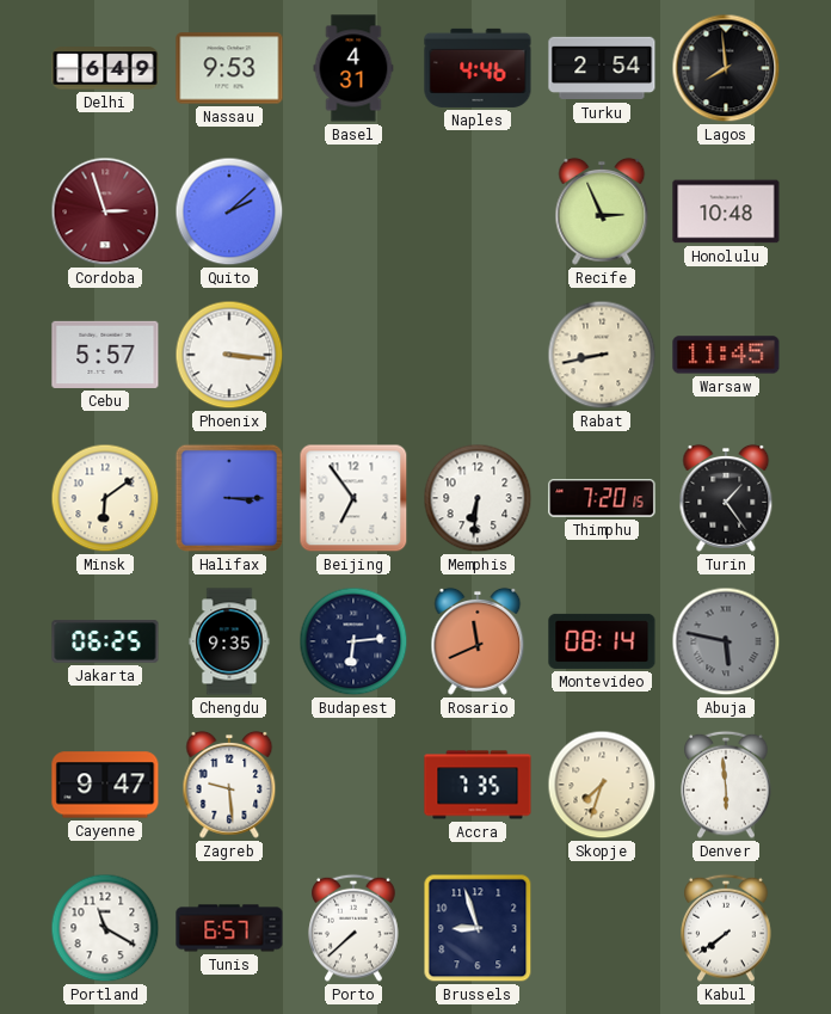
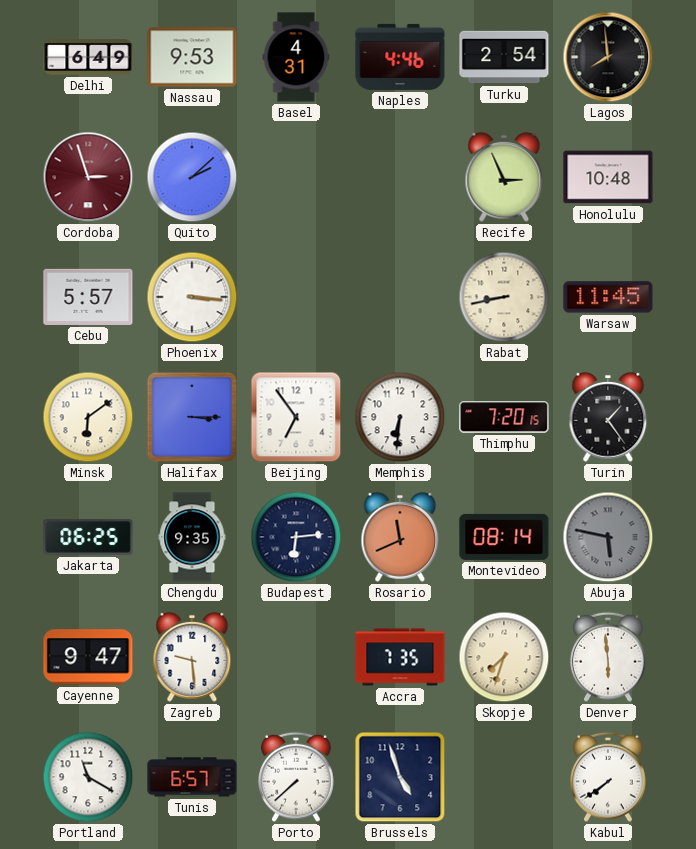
Brussels: 8:57 -> 4:57
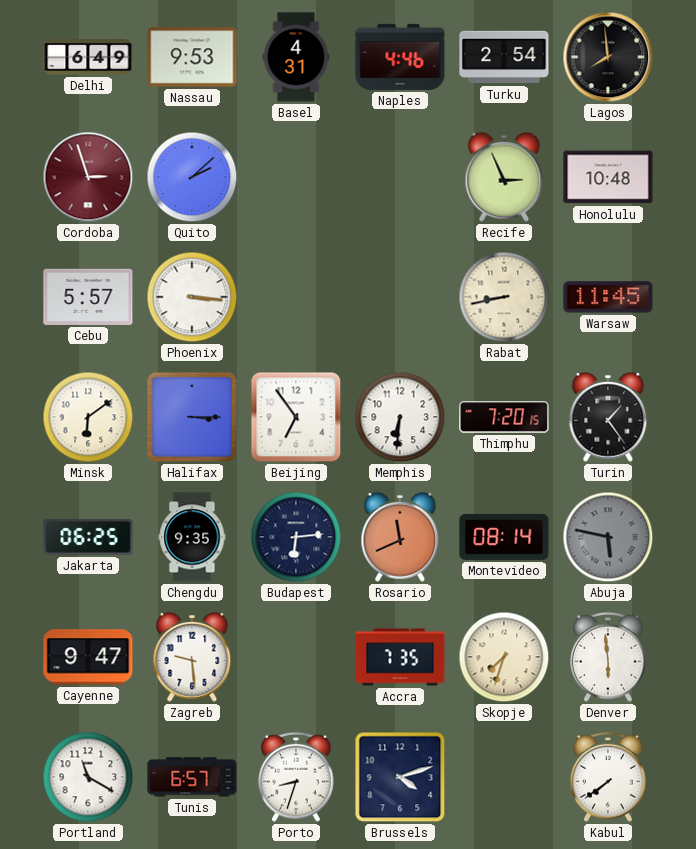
Porto: 7:38 -> 8:33
Brussels: 4:57 -> 4:12
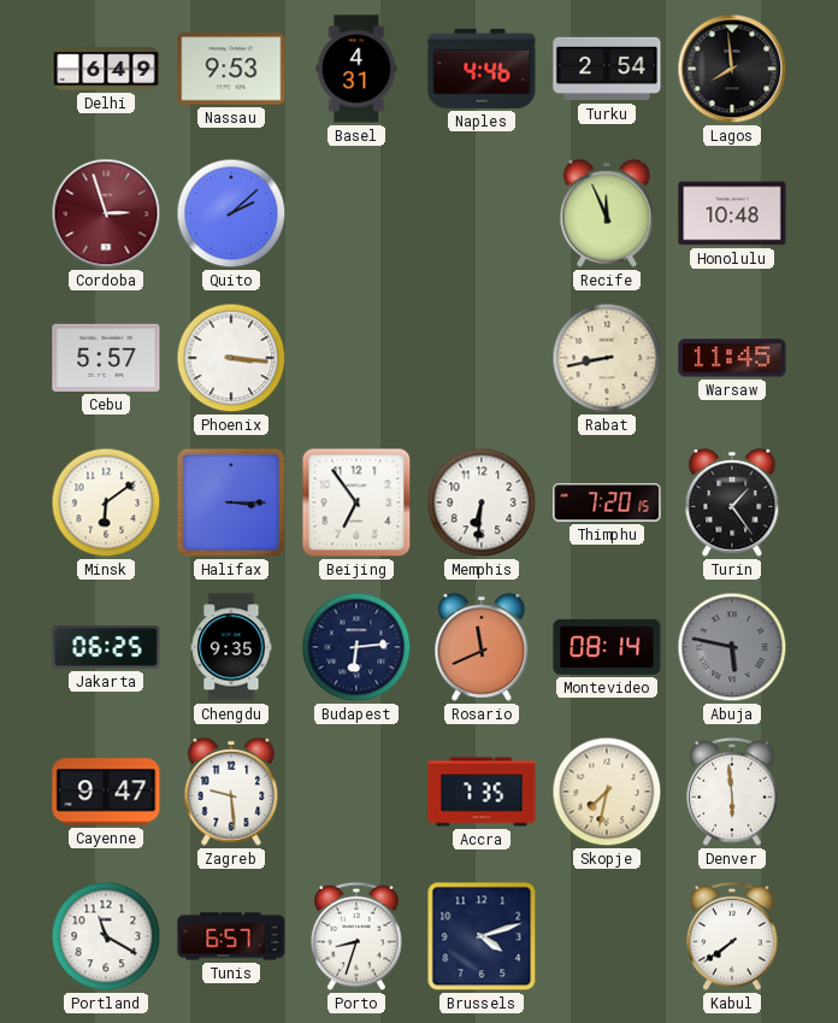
Recife: 2:56 -> 11:56
Skopje: 7:33 -> 7:32
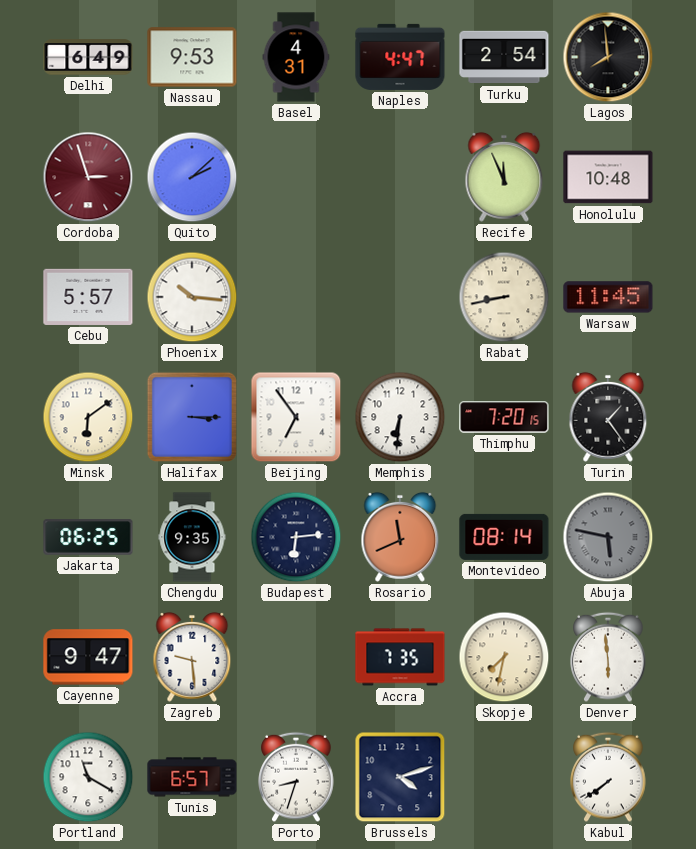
Naples: 4:46 -> 4:47
Phoenix: 3:16 -> 10:16
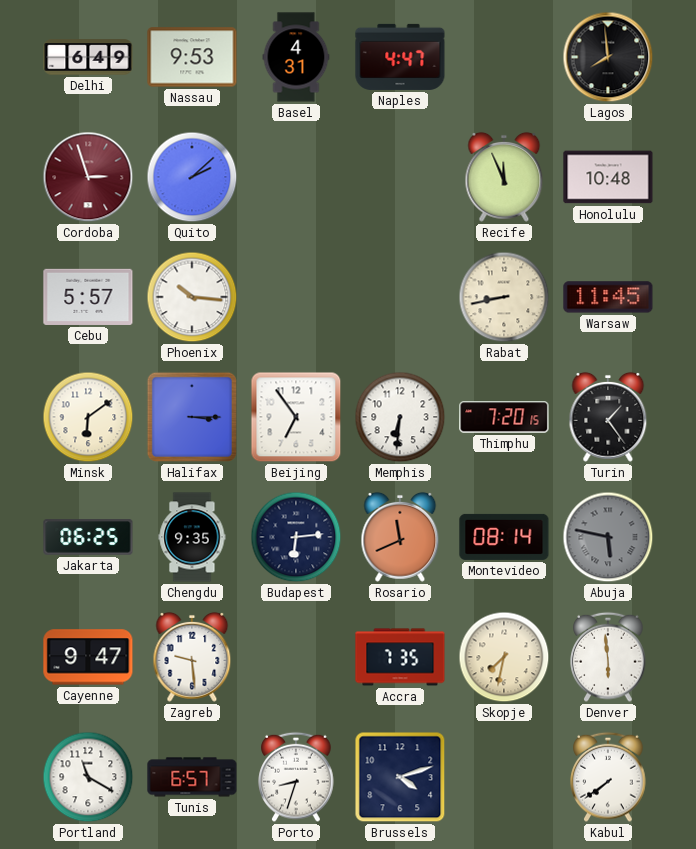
Turku: 2:54 -> none
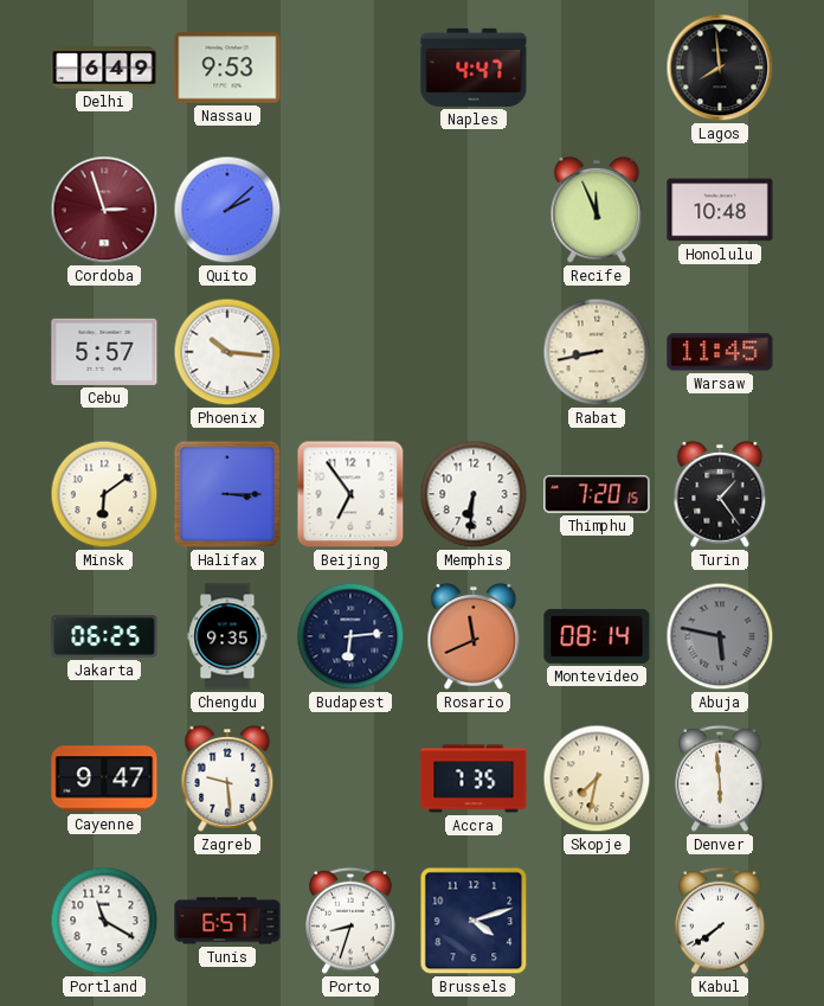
Basel: 4:31 -> none
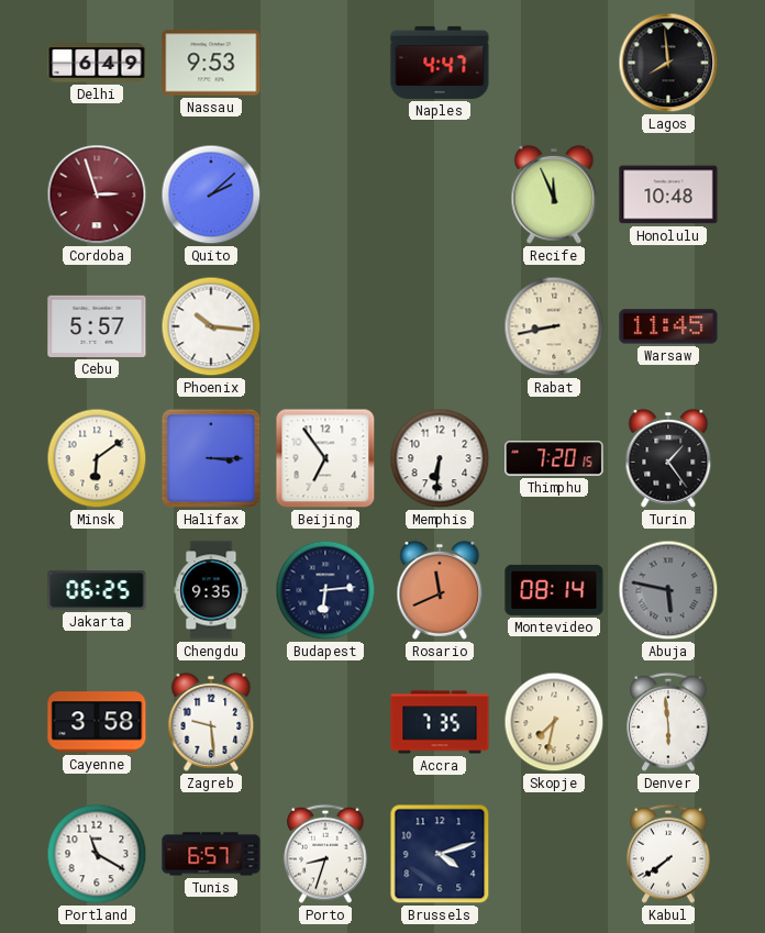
Cayenne: 9:47 -> 3:58
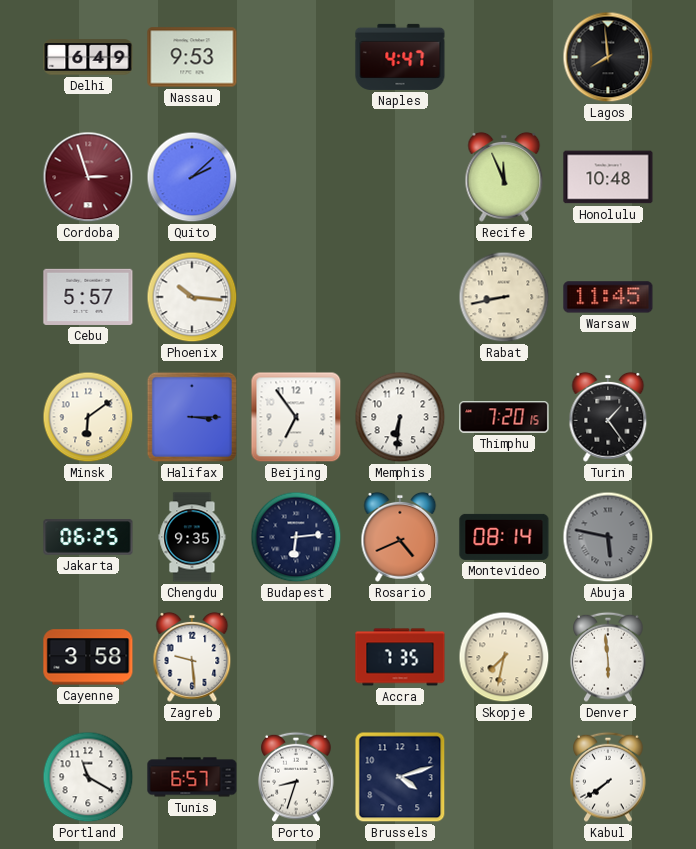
Rosario: 11:41 -> 4:41
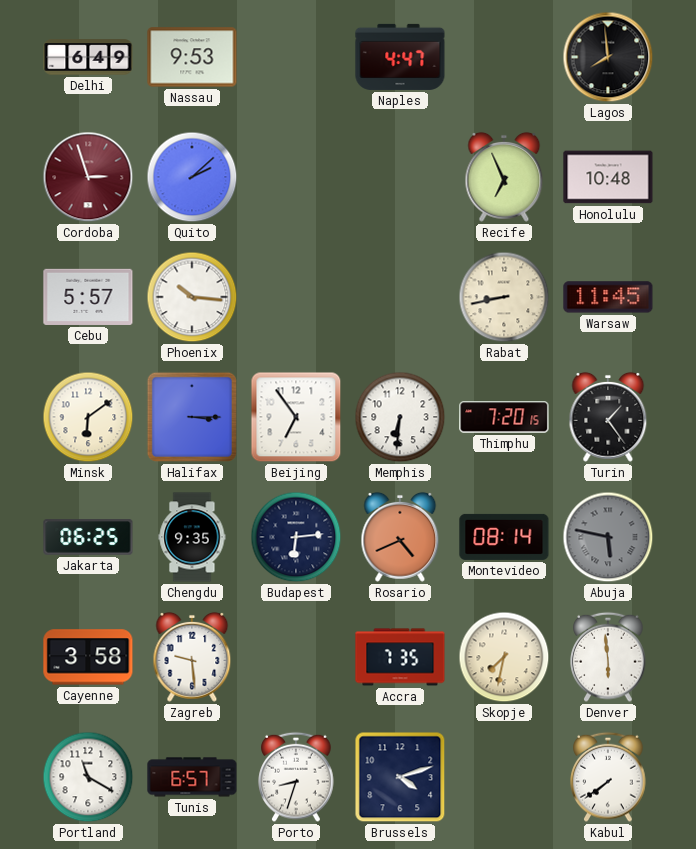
Recife: 11:56 -> 6:56
